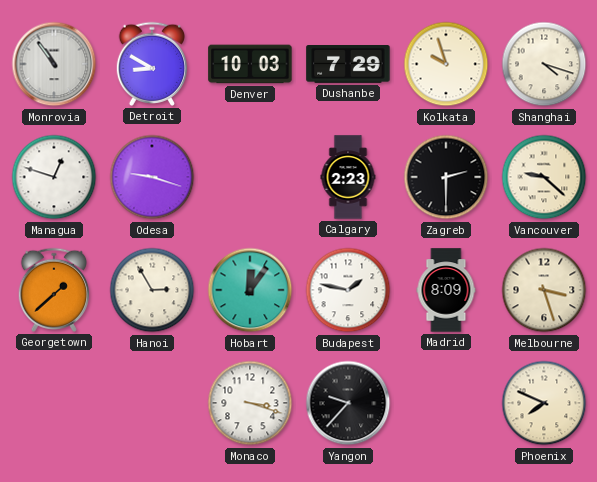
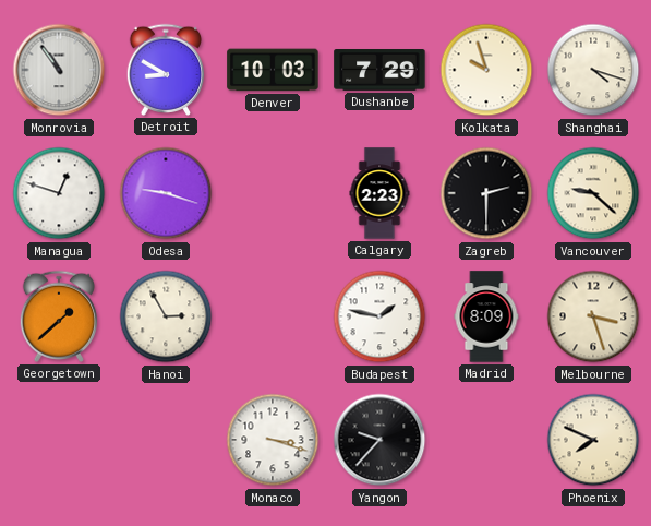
Hobart: 12:06 -> none
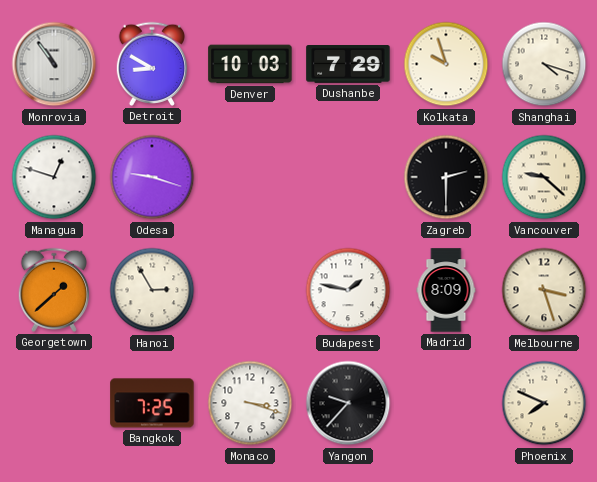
Calgary: 2:23 -> none
Bangkok: none -> 7:25
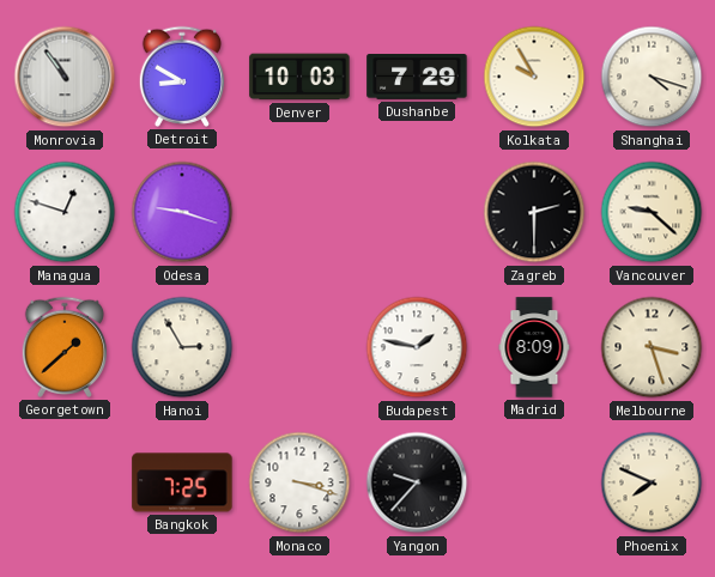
Kolkata: 9:57 -> 9:55
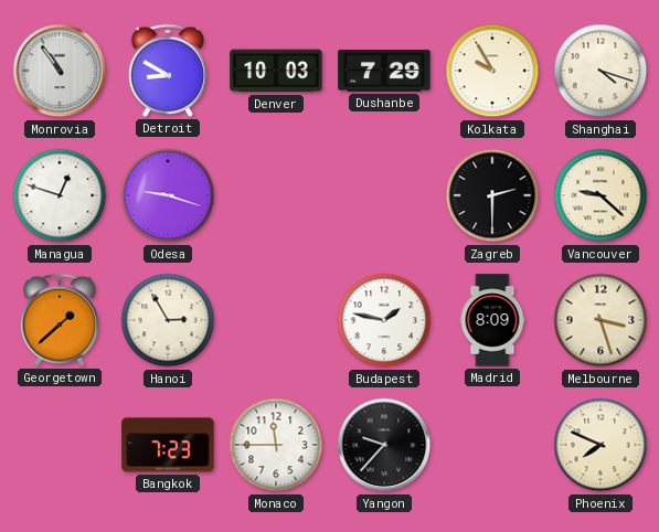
Bangkok: 7:25 -> 7:23
Monaco: 3:18 -> 11:45
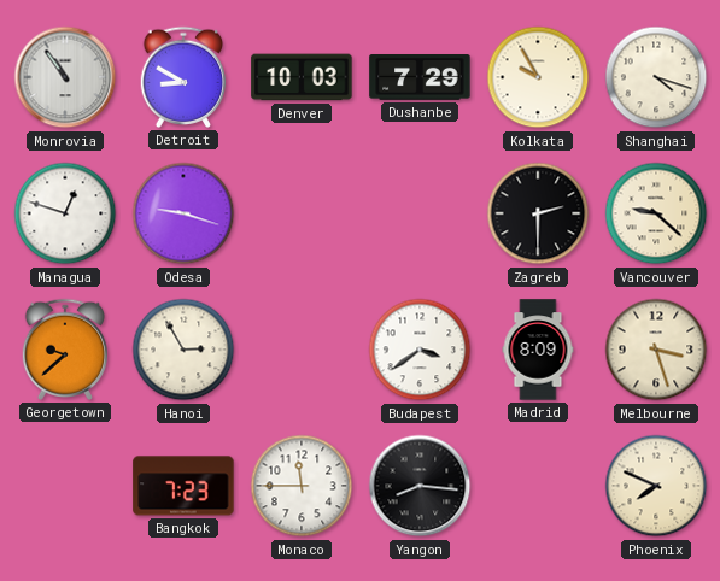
Georgetown: 1:38 -> 9:38
Budapest: 1:47 -> 3:39
Yangon: 9:37 -> 8:16
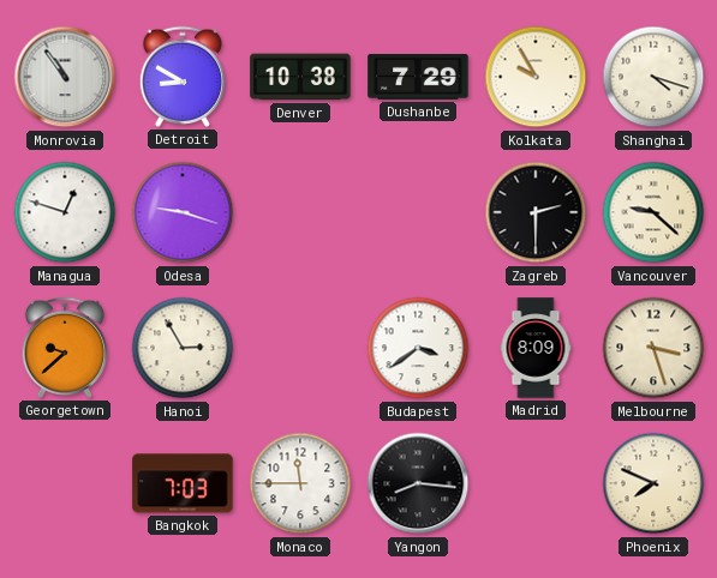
Denver: 10:03 -> 10:38
Bangkok: 7:23 -> 7:03
